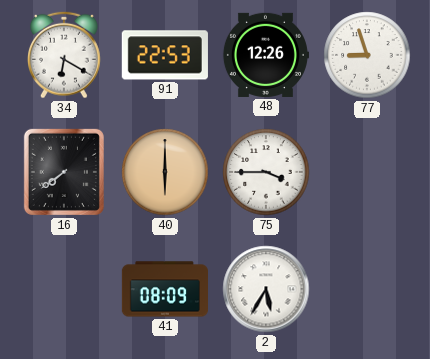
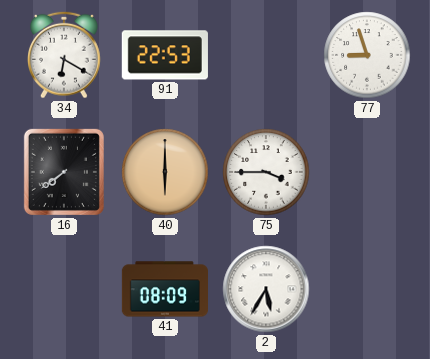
48: 12:26 -> none
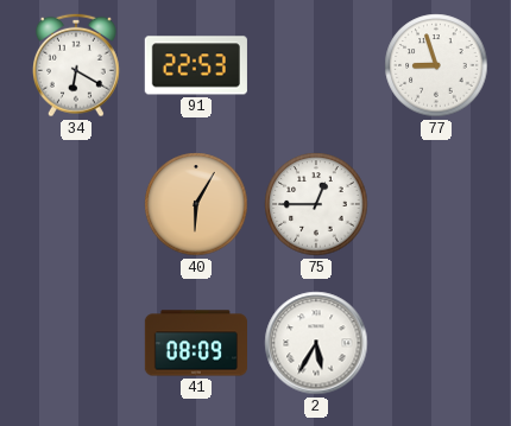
16: 7:39 -> none
40: 6:00 -> 6:05
75: 3:45 -> 12:45
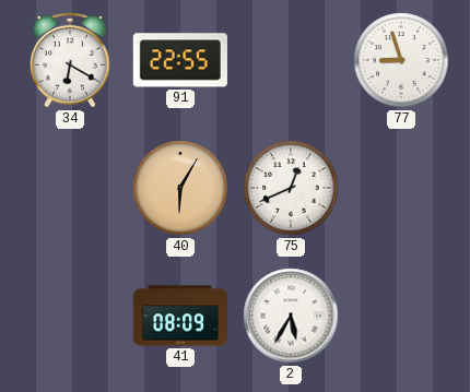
91: 22:53 -> 22:55
75: 12:45 -> 12:41
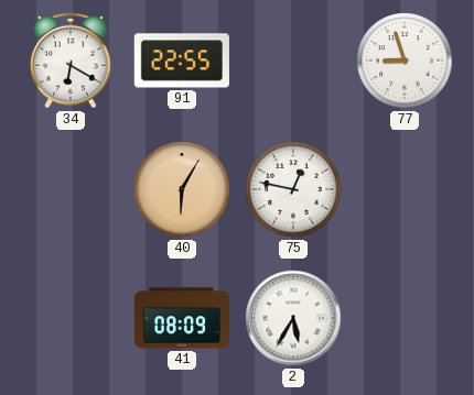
75: 12:41 -> 12:47
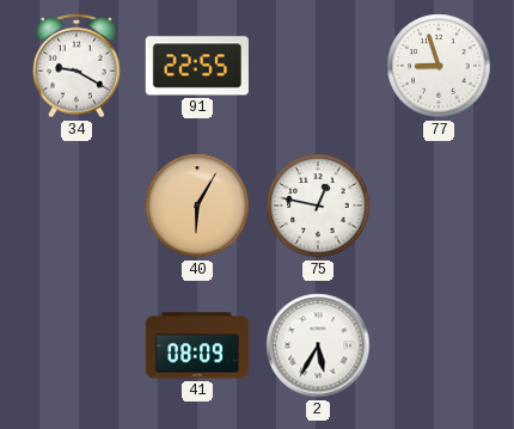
34: 6:20 -> 9:20
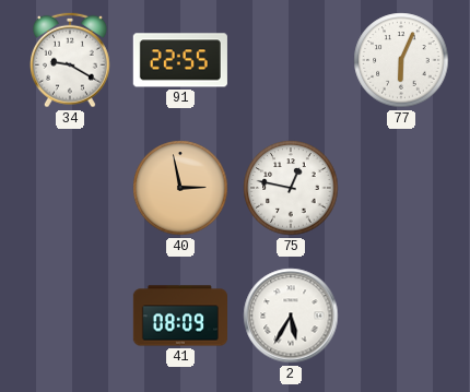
77: 8:57 -> 6:04
40: 6:05 -> 2:58
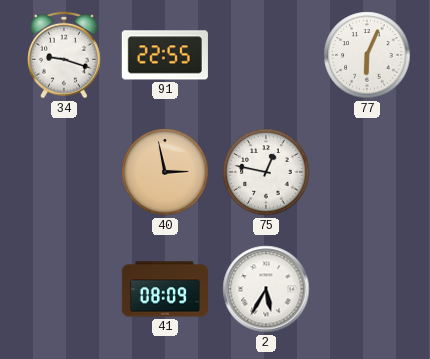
34: 9:20 -> 9:18
